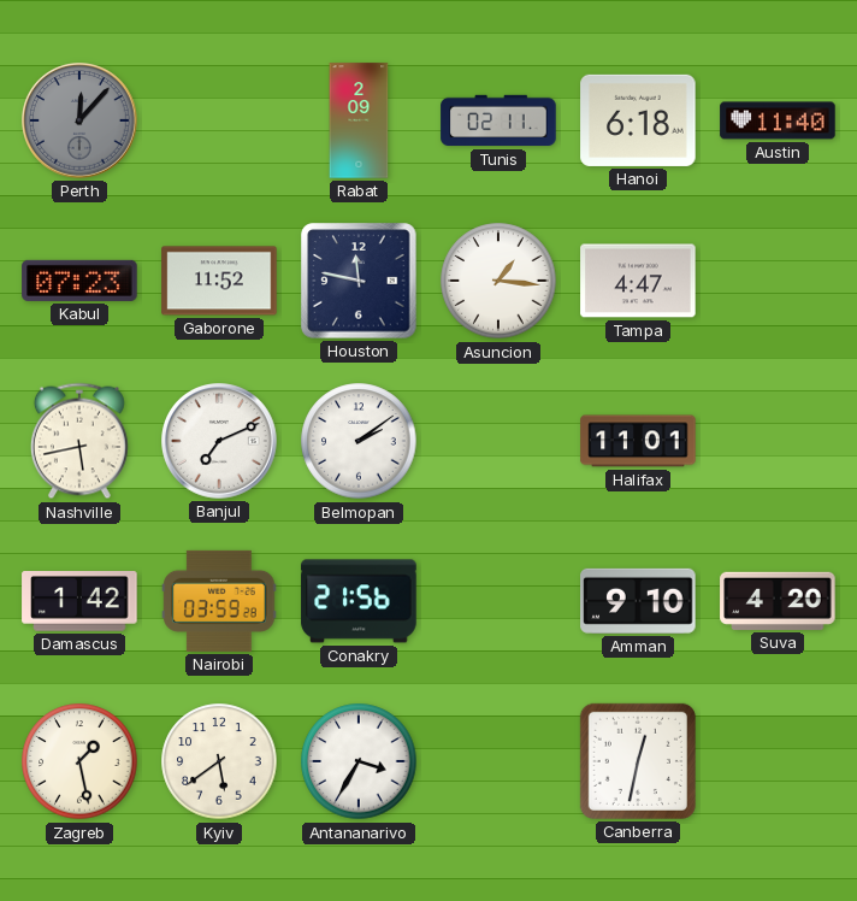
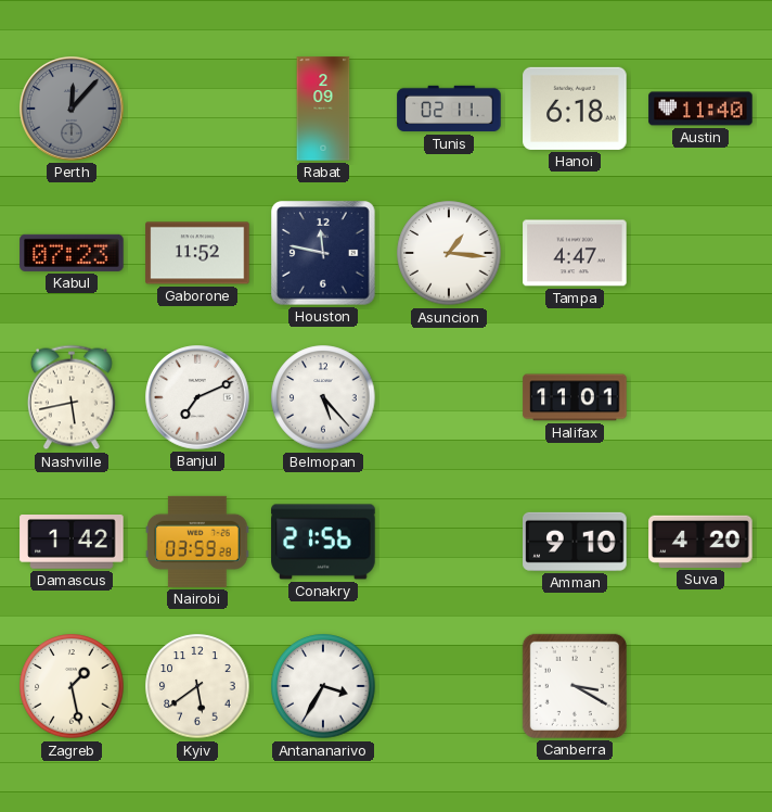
Belmopan: 2:09 -> 5:23
Canberra: 12:32 -> 3:20
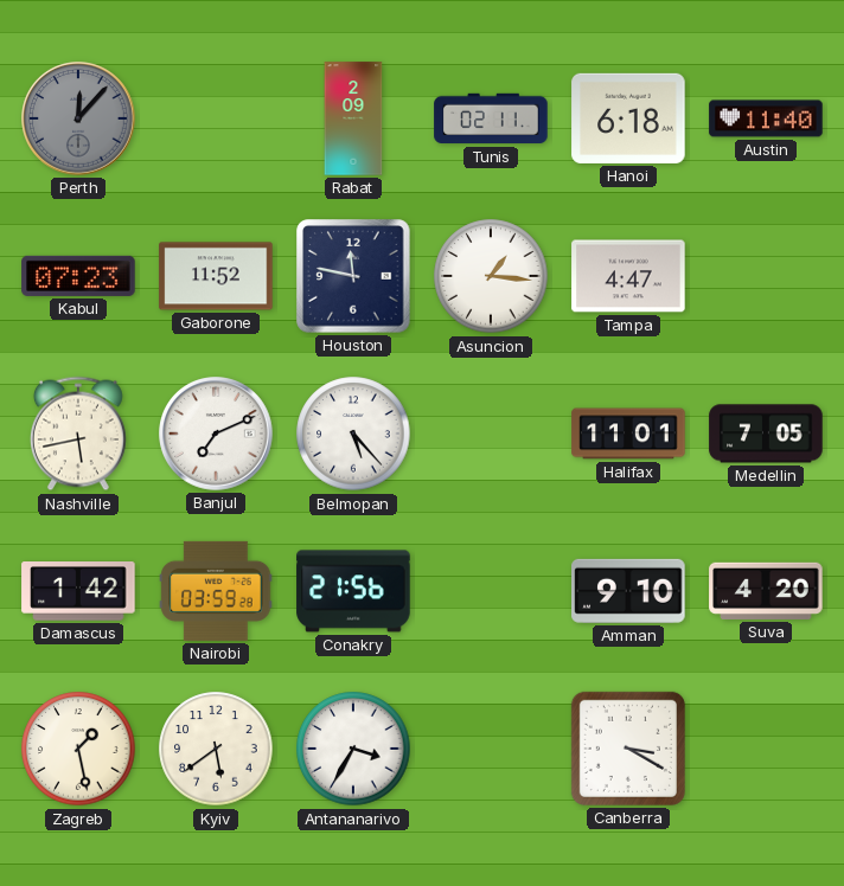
Medellin: none -> 7:05
